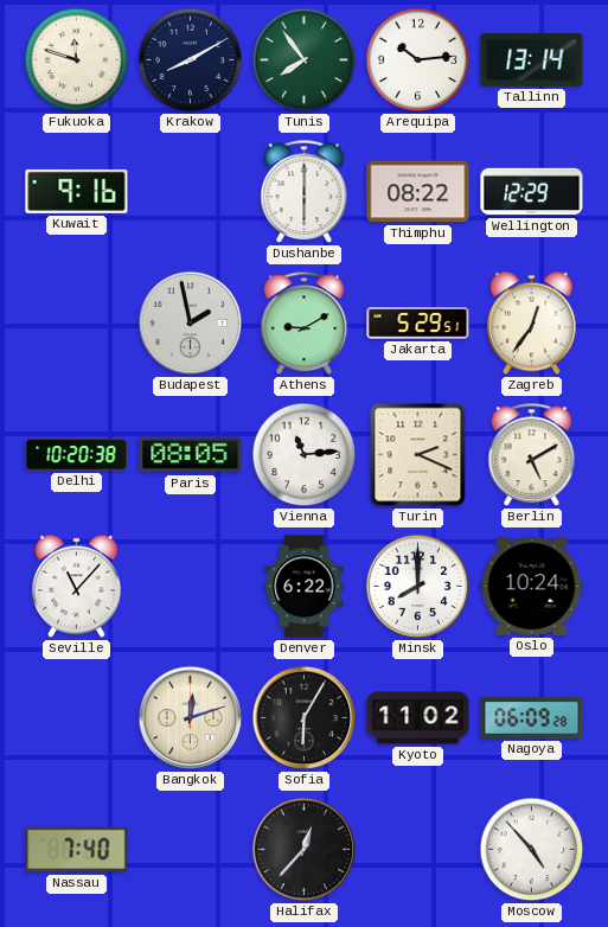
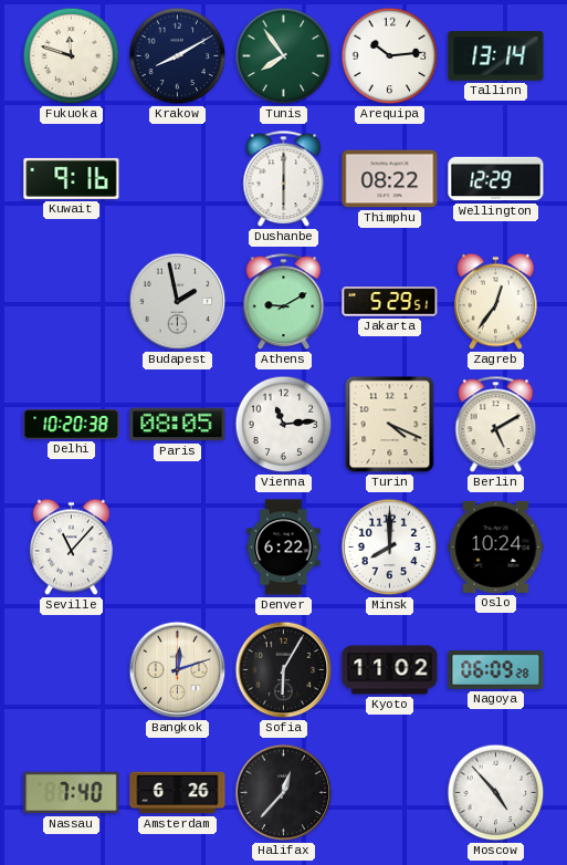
Turin: 2:19 -> 4:19
Amsterdam: none -> 6:26
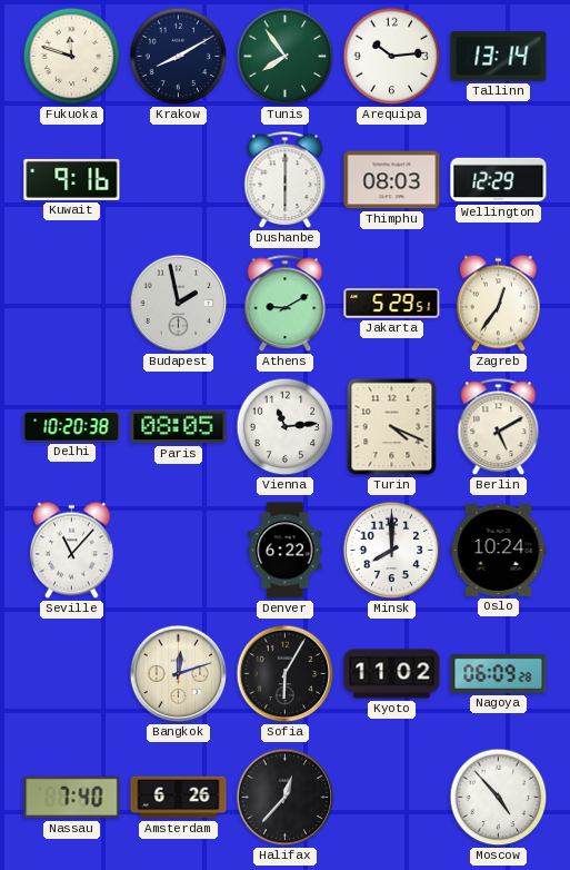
Thimphu: 08:22 -> 08:03
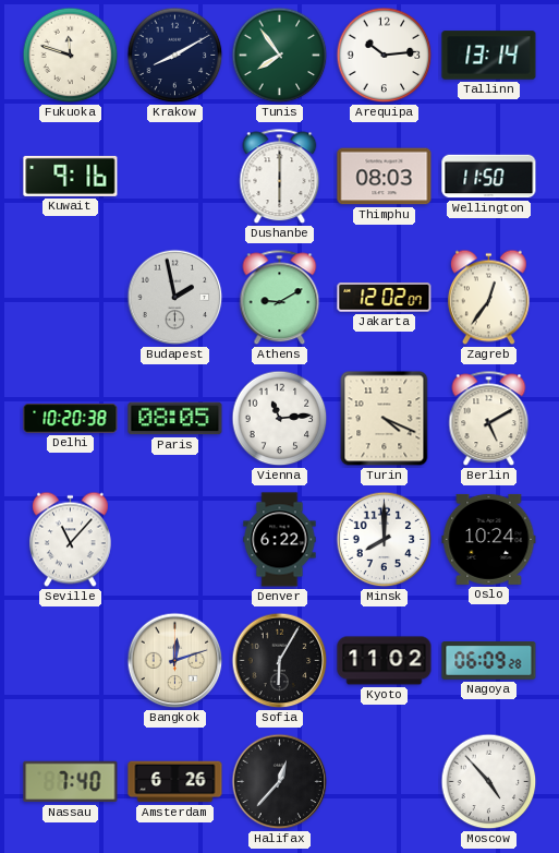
Wellington: 12:29 -> 11:50
Jakarta: 5:29 -> 12:02
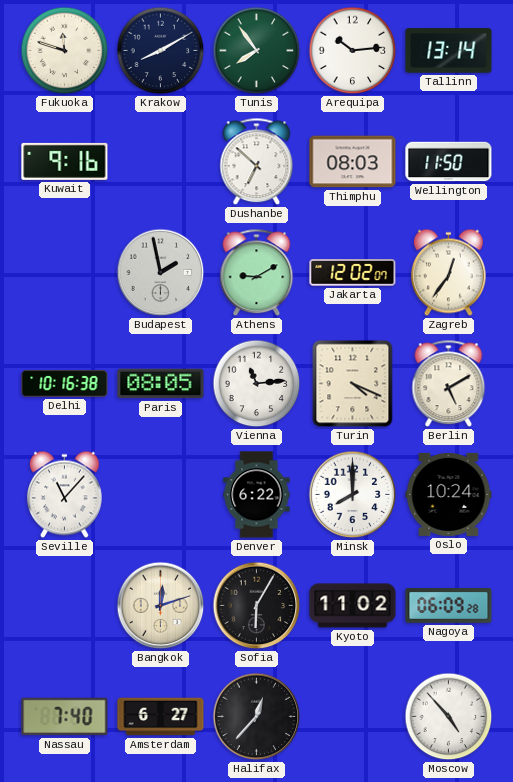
Dushanbe: 6:00 -> 6:52
Delhi: 10:20 -> 10:16
Amsterdam: 6:26 -> 6:27
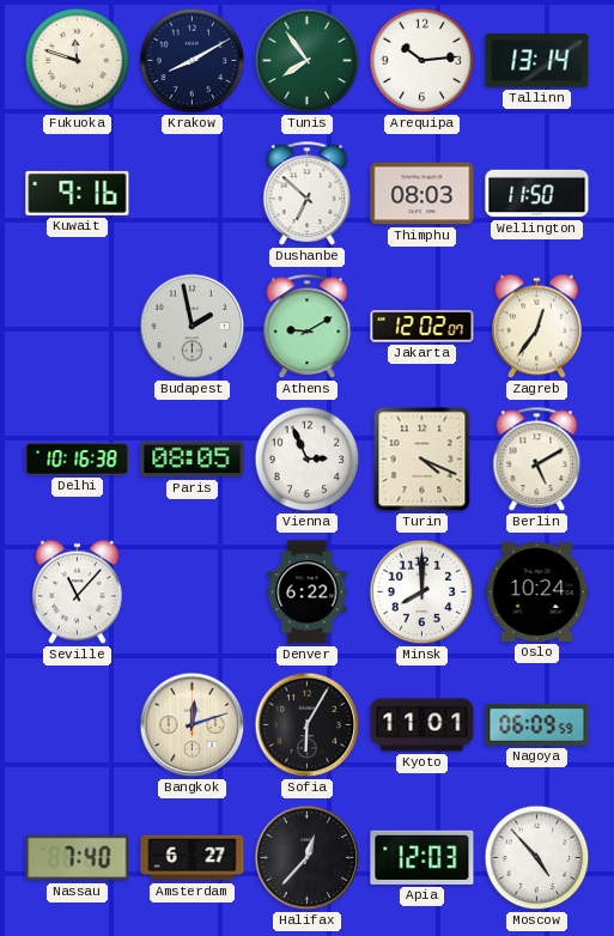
Vienna: 11:14 -> 2:56
Kyoto: 11:02 -> 11:01
Nagoya: 06:09:28 -> 06:09:59
Apia: none -> 12:03
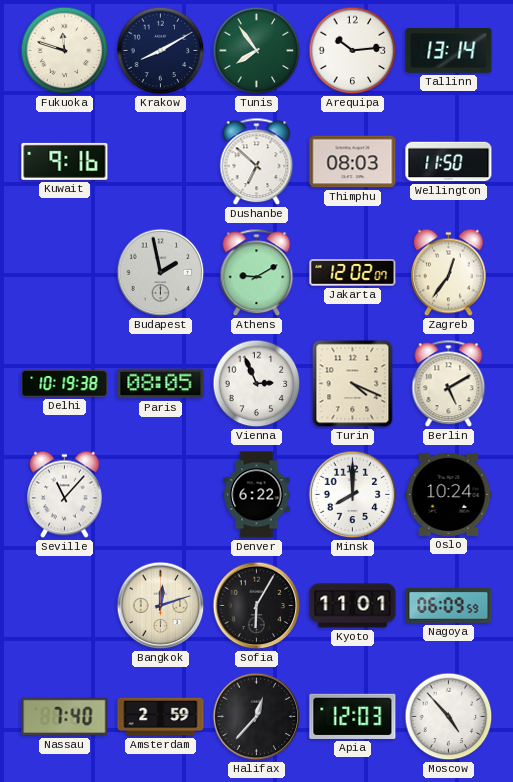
Delhi: 10:16 -> 10:19
Amsterdam: 6:27 -> 2:59
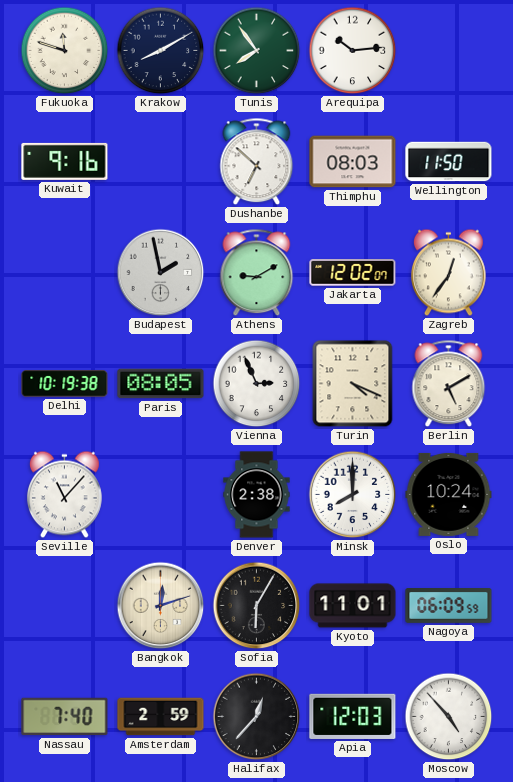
Tallinn: 13:14 -> none
Denver: 6:22 -> 2:38
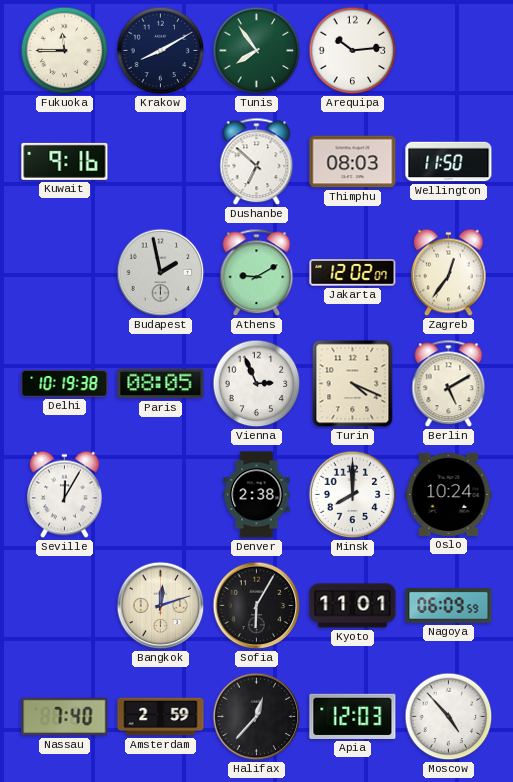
Fukuoka: 11:48 -> 11:45
Seville: 11:07 -> 12:05
